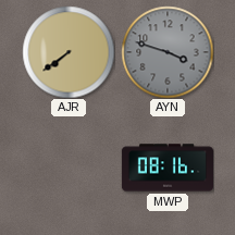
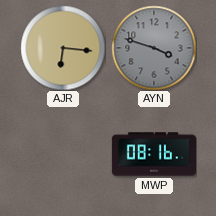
AJR: 7:39 -> 6:16
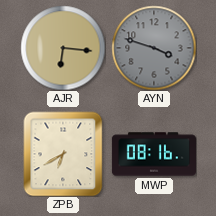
ZPB: none -> 6:40
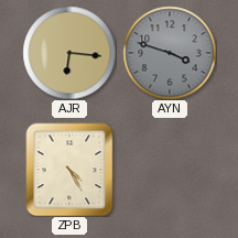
ZPB: 6:40 -> 4:25
MWP: 08:16 -> none
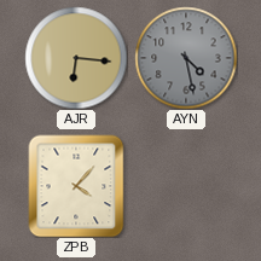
AYN: 3:48 -> 4:28
ZPB: 4:25 -> 4:07
